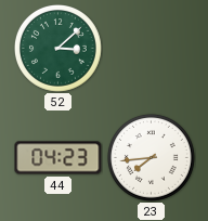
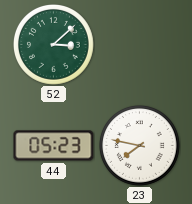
44: 04:23 -> 05:23
23: 7:44 -> 7:47
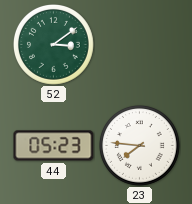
52: 3:08 -> 3:09
23: 7:47 -> 7:46
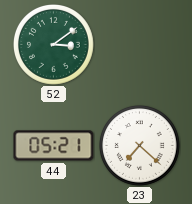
44: 05:23 -> 05:21
23: 7:46 -> 7:22
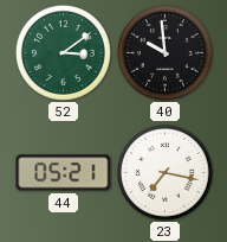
40: none -> 9:59
23: 7:22 -> 7:17
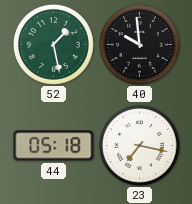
52: 3:09 -> 1:28
44: 05:21 -> 05:18
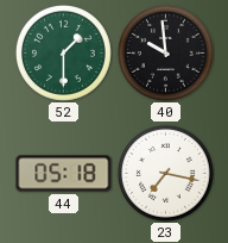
52: 1:28 -> 1:30
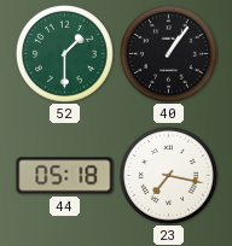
40: 9:59 -> 1:06
